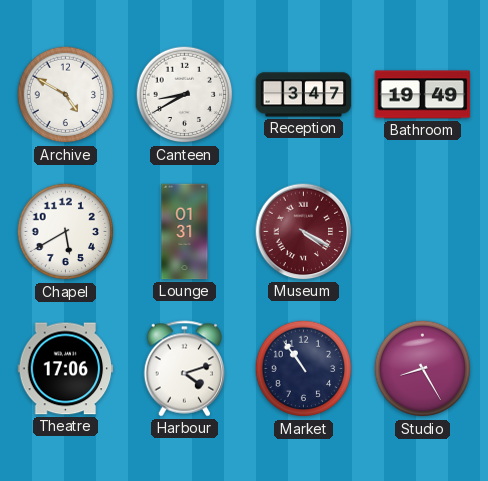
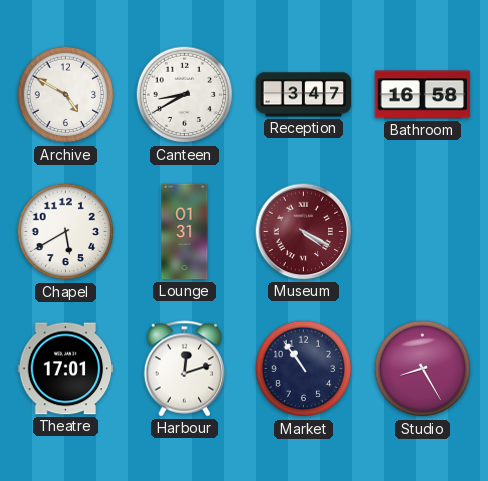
Bathroom: 19:49 -> 16:58
Theatre: 17:06 -> 17:01
Harbour: 4:12 -> 12:12
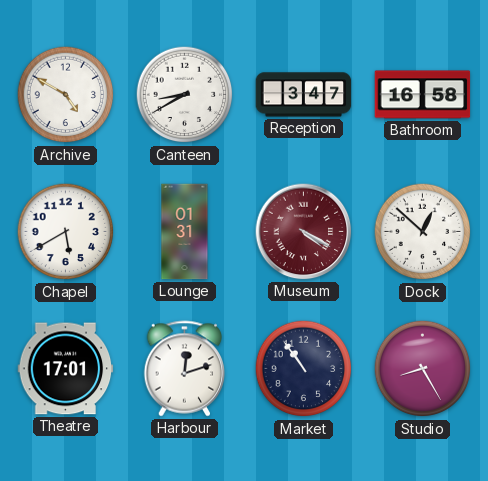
Dock: none -> 12:52
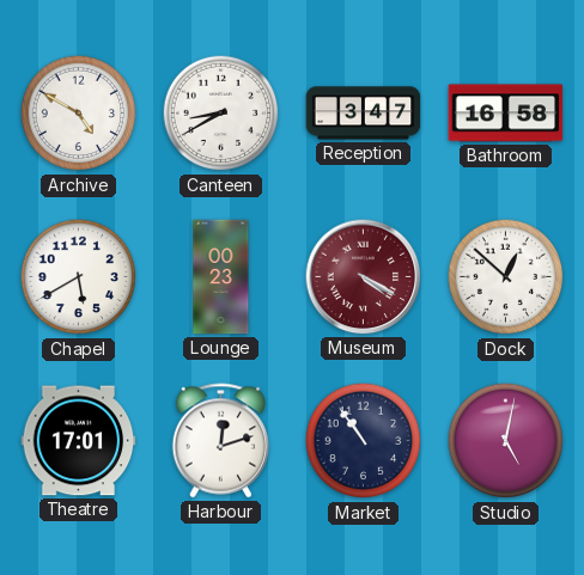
Lounge: 01:31 -> 00:23
Studio: 8:25 -> 5:02
